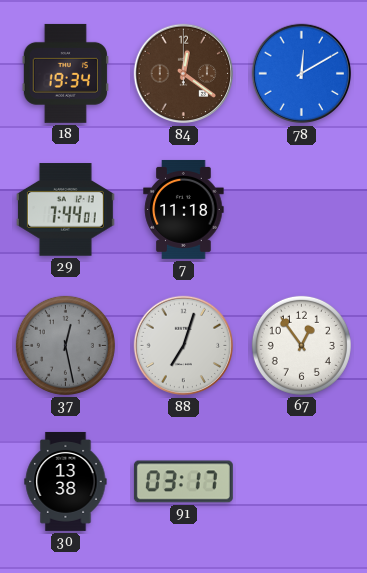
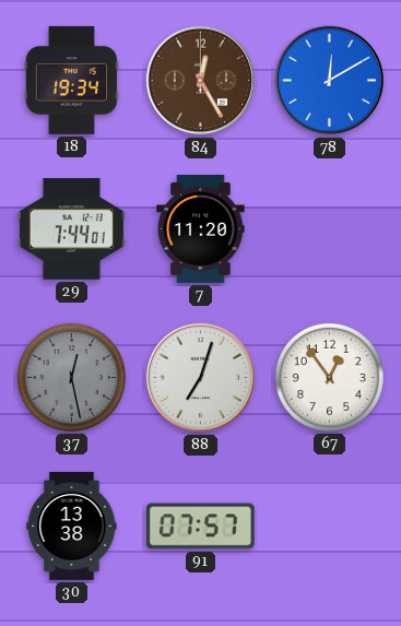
84: 12:21 -> 12:25
7: 11:18 -> 11:20
91: 03:17 -> 07:57
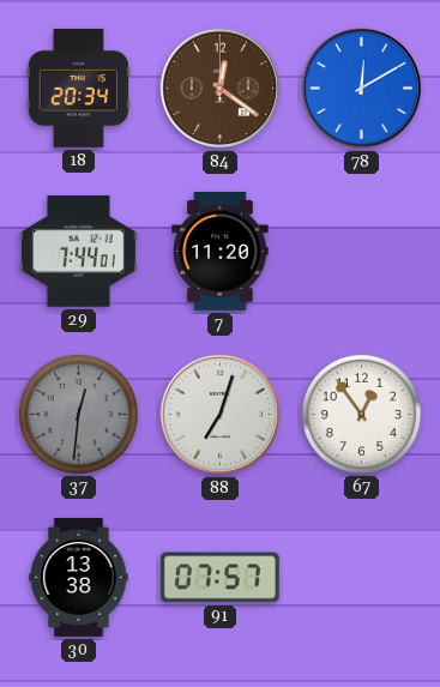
18: 19:34 -> 20:34
84: 12:25 -> 12:21
37: 12:28 -> 12:31
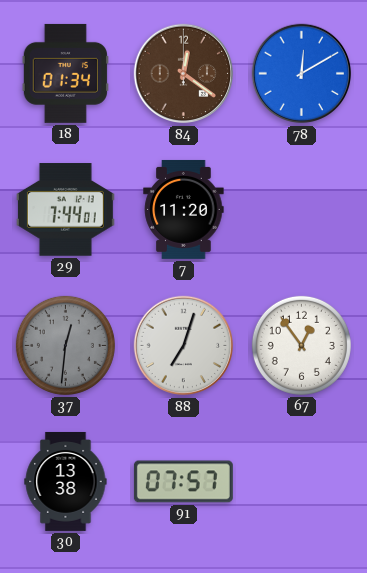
18: 20:34 -> 01:34
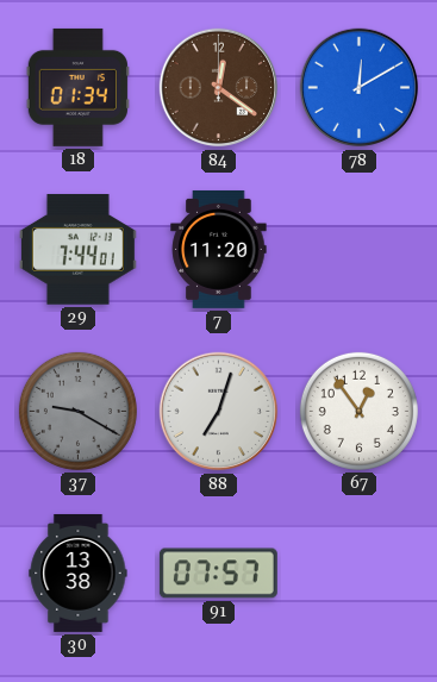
37: 12:31 -> 9:20
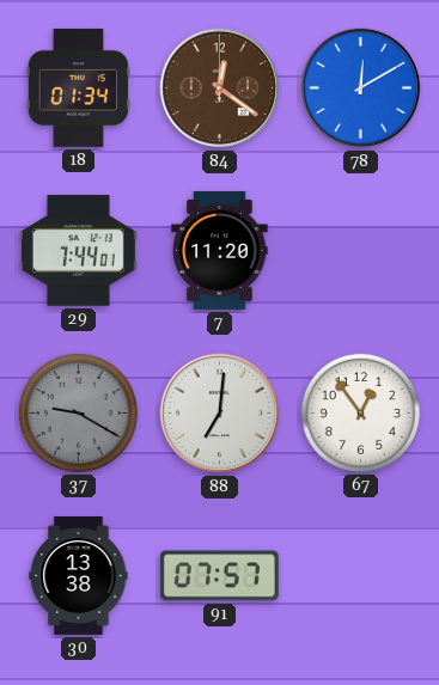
88: 7:03 -> 7:01
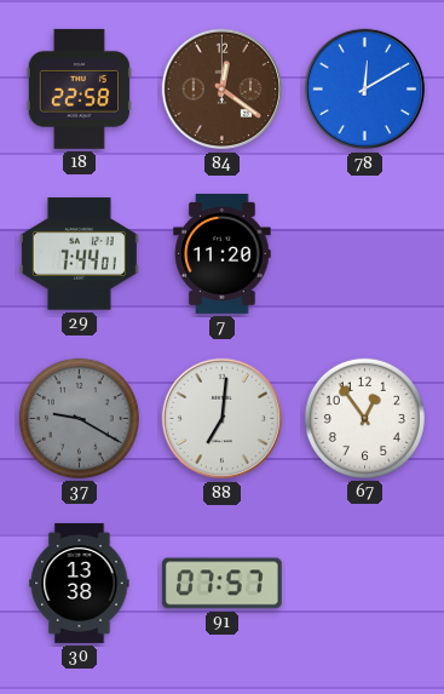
18: 01:34 -> 22:58
